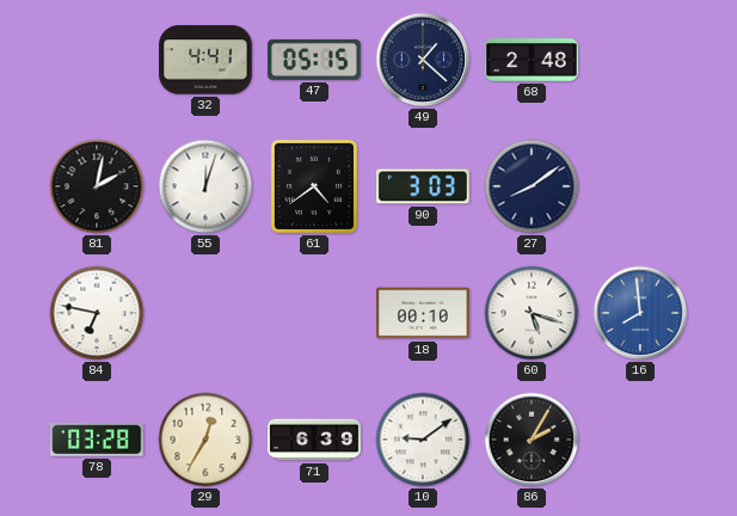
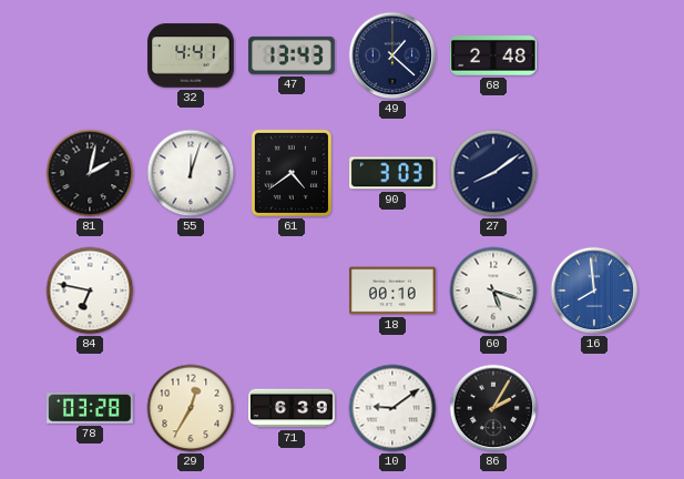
47: 05:15 -> 13:43
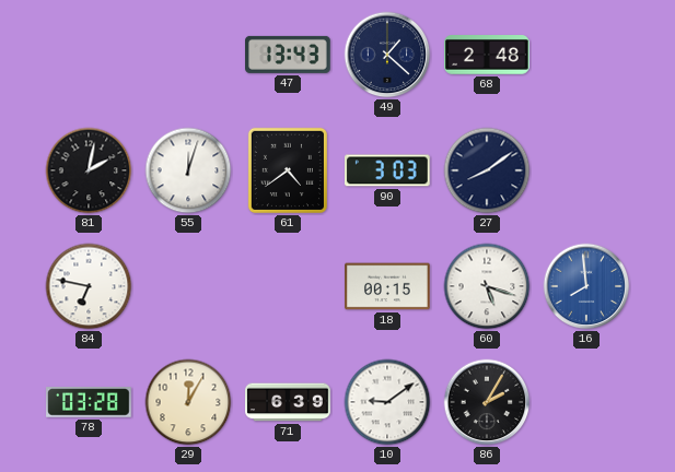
32: 4:41 -> none
18: 00:10 -> 00:15
29: 12:35 -> 12:05
